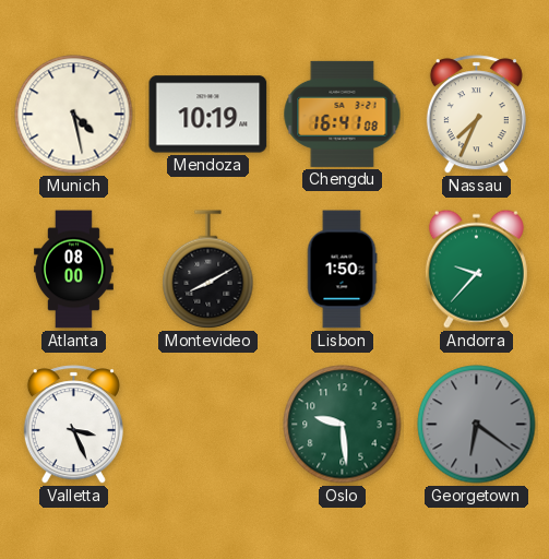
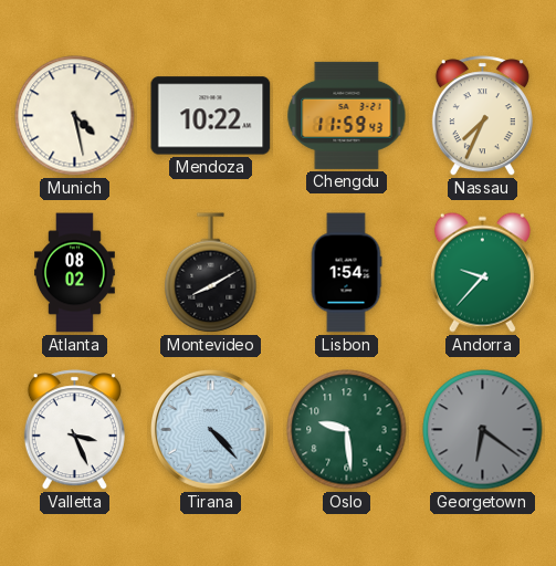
Mendoza: 10:19 -> 10:22
Chengdu: 16:41 -> 11:59
Atlanta: 08:00 -> 08:02
Lisbon: 1:50 -> 1:54
Tirana: none -> 4:23
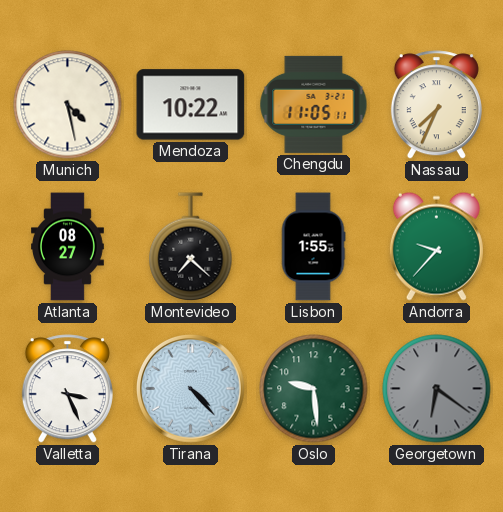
Chengdu: 11:59 -> 11:05
Atlanta: 08:02 -> 08:27
Montevideo: 8:10 -> 7:22
Lisbon: 1:54 -> 1:55
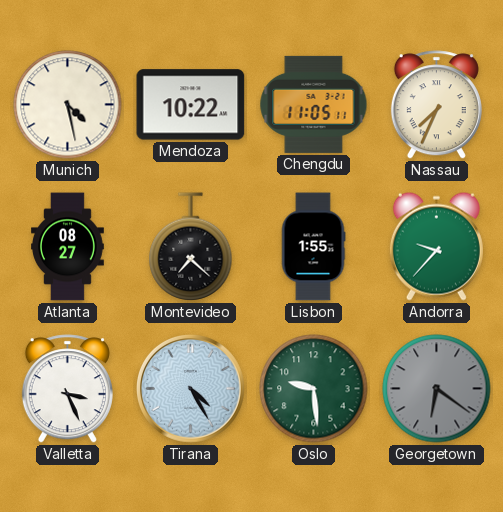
Tirana: 4:23 -> 4:25
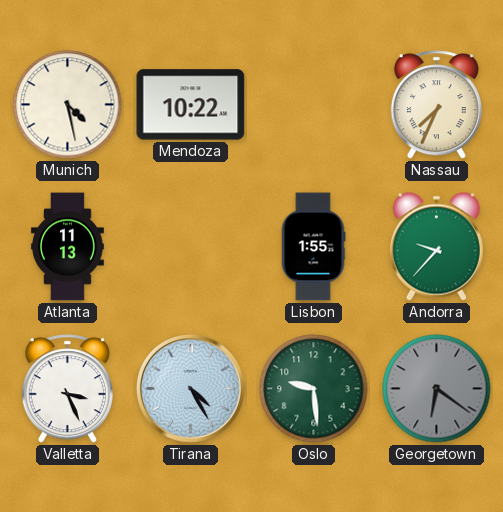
Chengdu: 11:05 -> none
Atlanta: 08:27 -> 11:13
Montevideo: 7:22 -> none
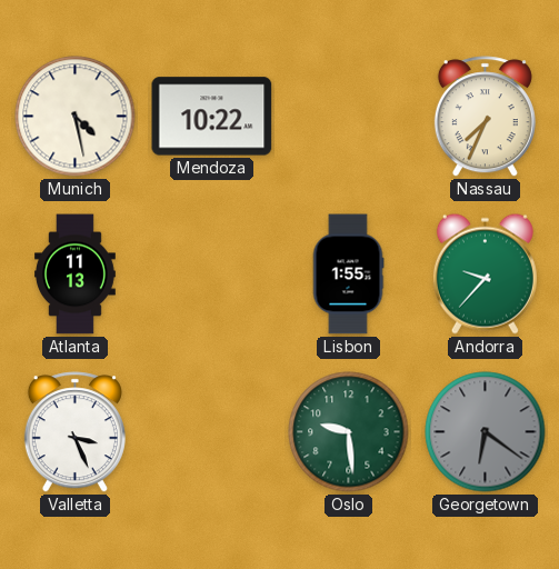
Tirana: 4:25 -> none
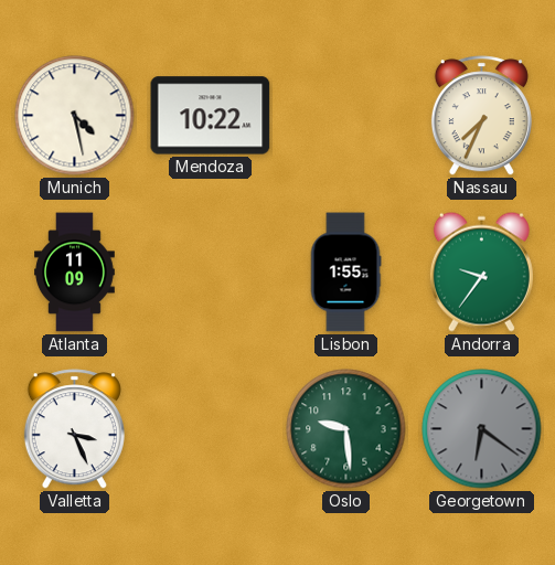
Atlanta: 11:13 -> 11:09
Andorra: 9:37 -> 9:36
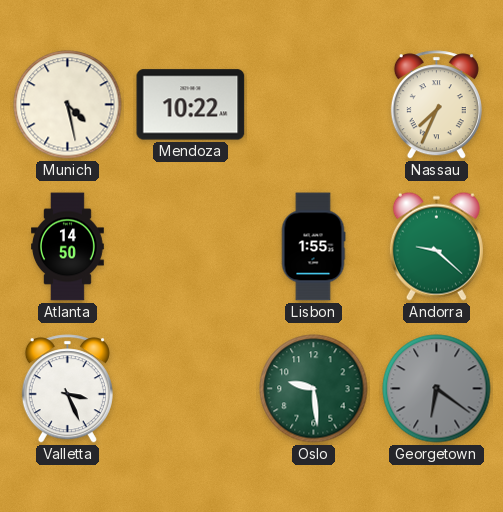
Atlanta: 11:09 -> 14:50
Andorra: 9:36 -> 9:22
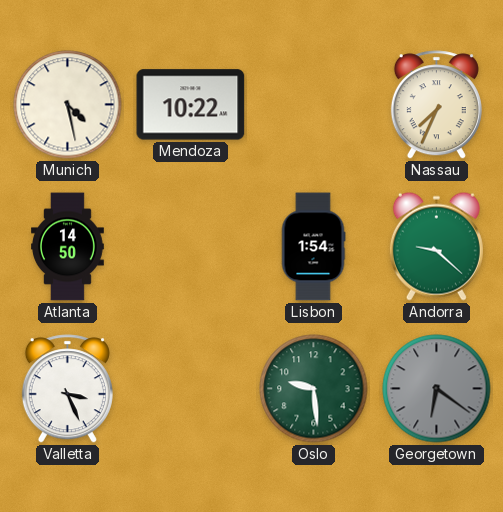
Lisbon: 1:55 -> 1:54
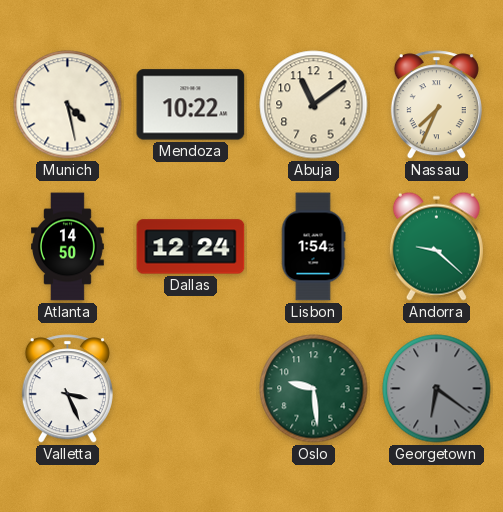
Abuja: none -> 11:09
Dallas: none -> 12:24
